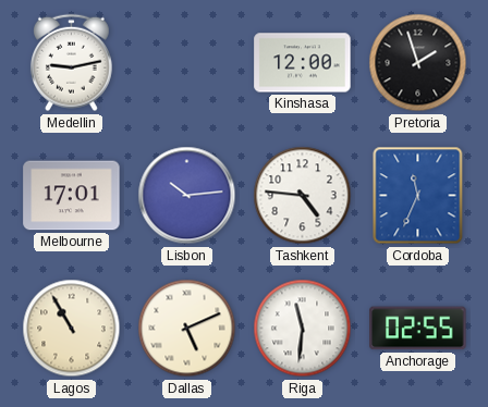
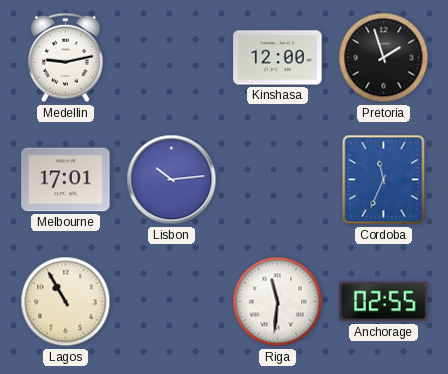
Tashkent: 4:46 -> none
Dallas: 5:11 -> none
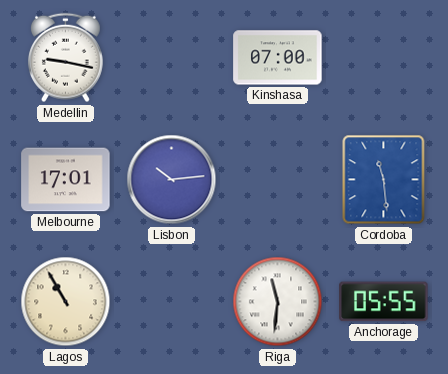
Medellin: 9:13 -> 9:17
Kinshasa: 12:00 -> 07:00
Pretoria: 1:57 -> none
Cordoba: 11:34 -> 11:29
Anchorage: 02:55 -> 05:55
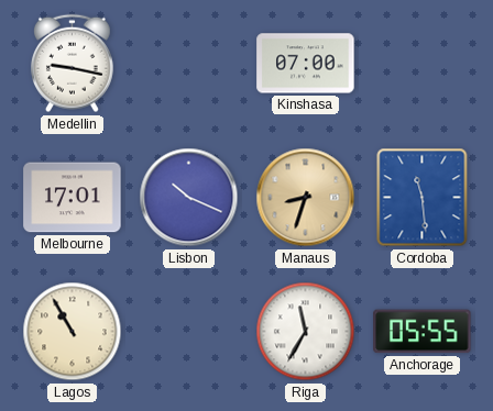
Lisbon: 10:14 -> 10:19
Manaus: none -> 8:33
Riga: 11:31 -> 11:35
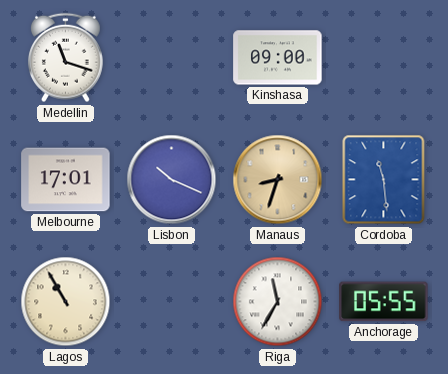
Medellin: 9:17 -> 11:18
Kinshasa: 07:00 -> 09:00
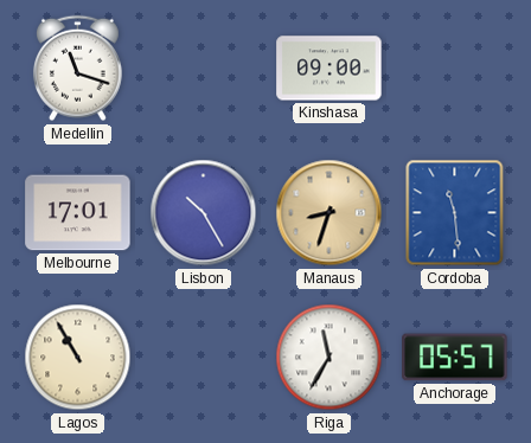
Lisbon: 10:19 -> 10:25
Anchorage: 05:55 -> 05:57
